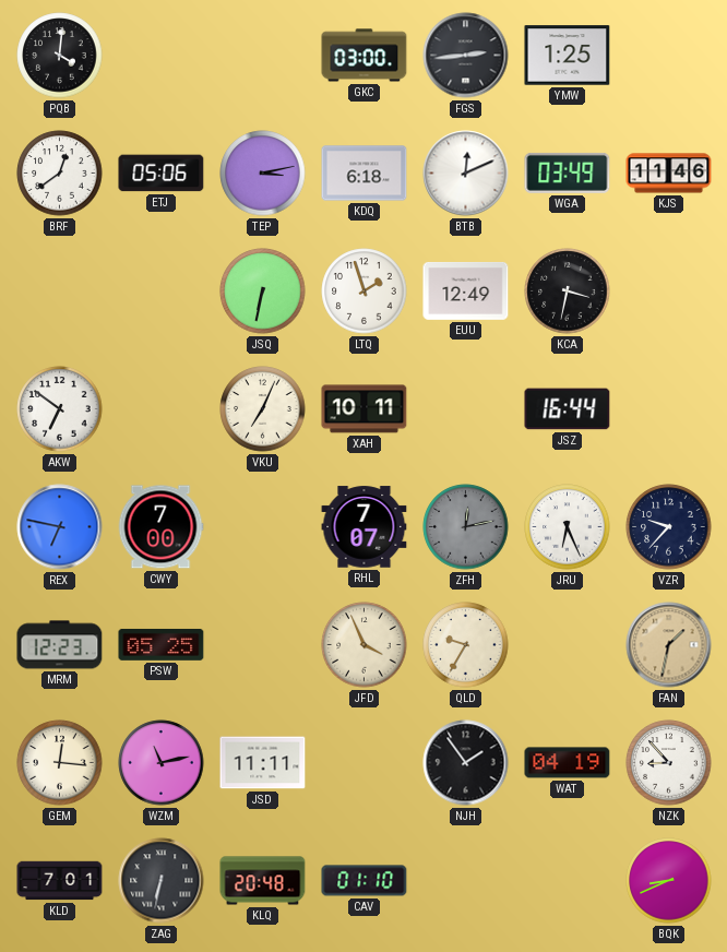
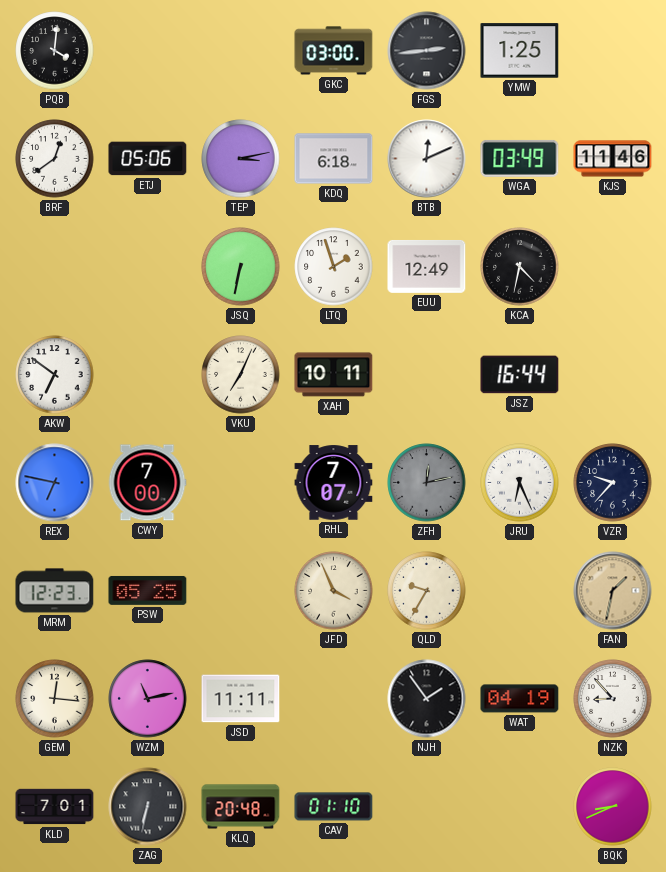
KCA: 3:32 -> 4:32
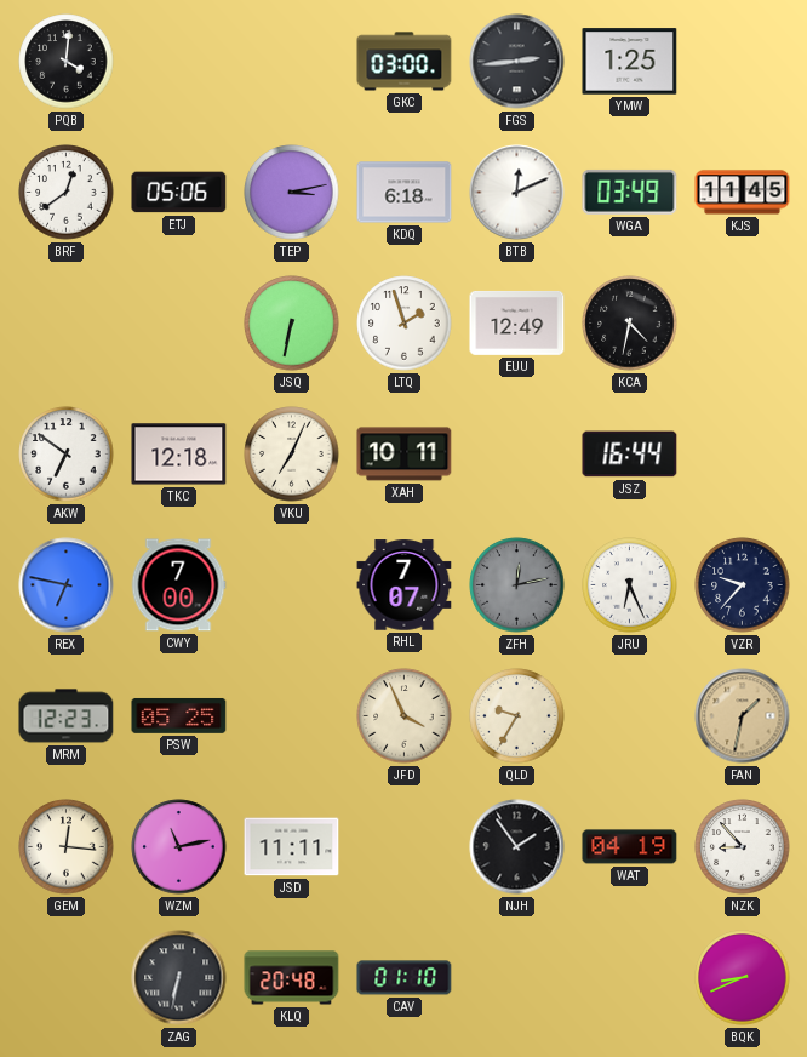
KJS: 11:46 -> 11:45
TKC: none -> 12:18
KLD: 7:01 -> none
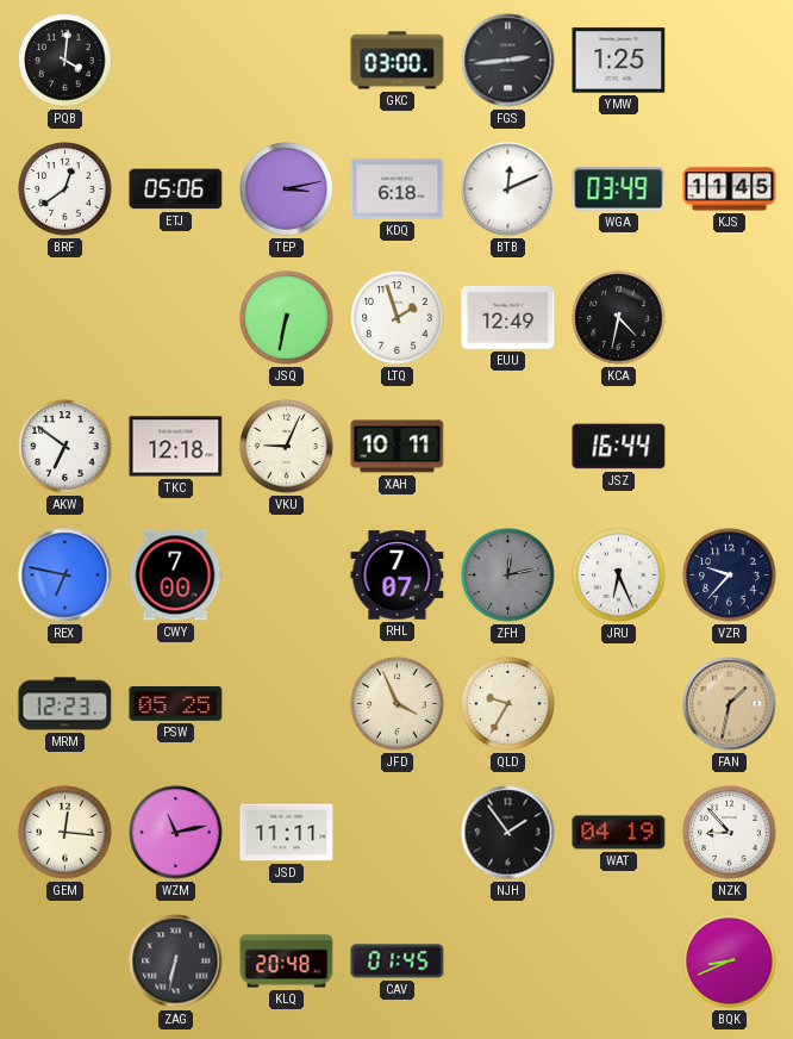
VKU: 7:04 -> 9:04
CAV: 01:10 -> 01:45
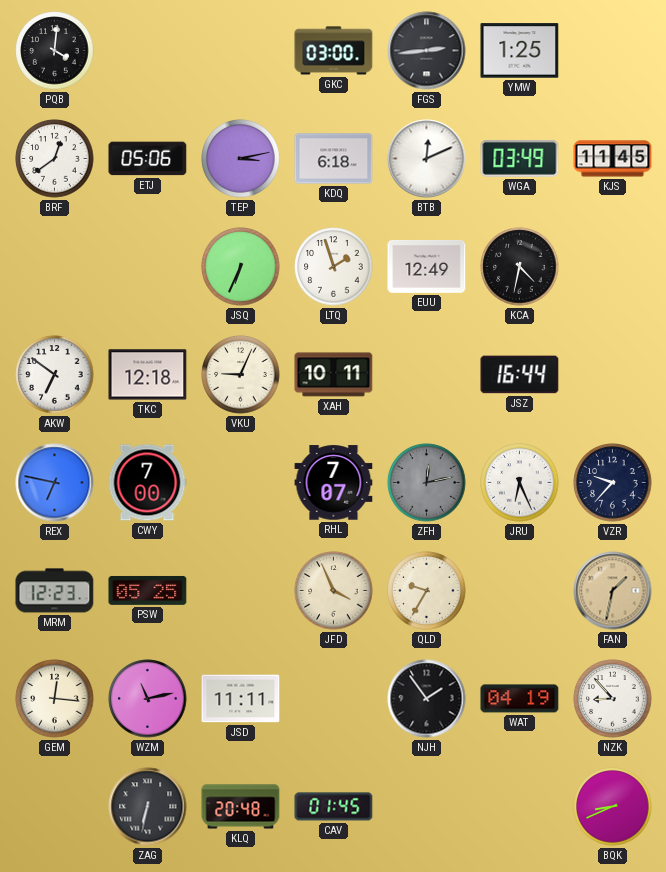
JSQ: 6:32 -> 6:34
